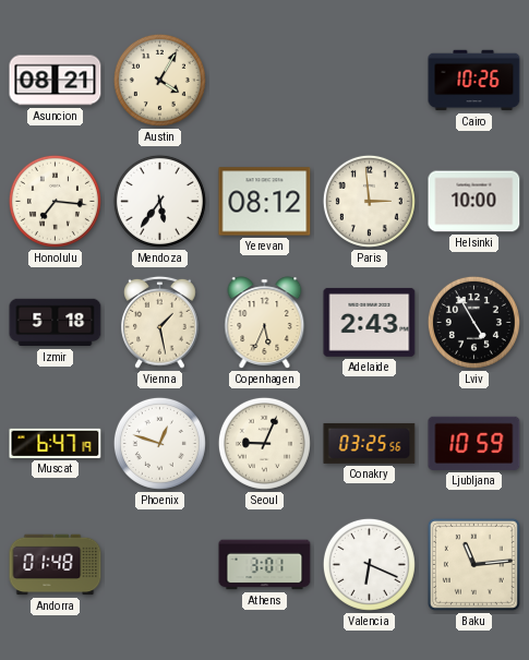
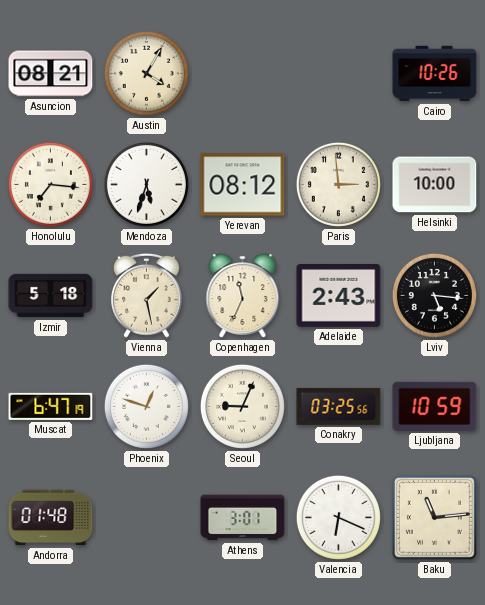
Mendoza: 5:36 -> 5:33
Copenhagen: 5:34 -> 11:34
Lviv: 4:55 -> 5:16
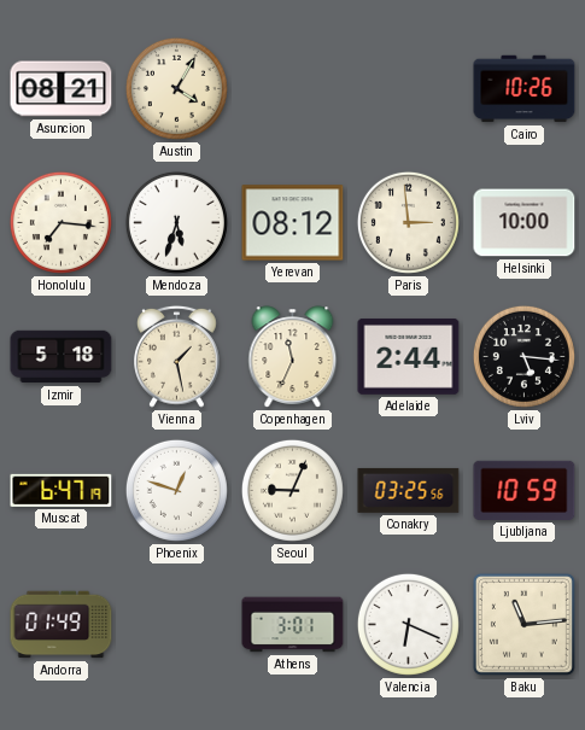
Adelaide: 2:43 -> 2:44
Andorra: 01:48 -> 01:49
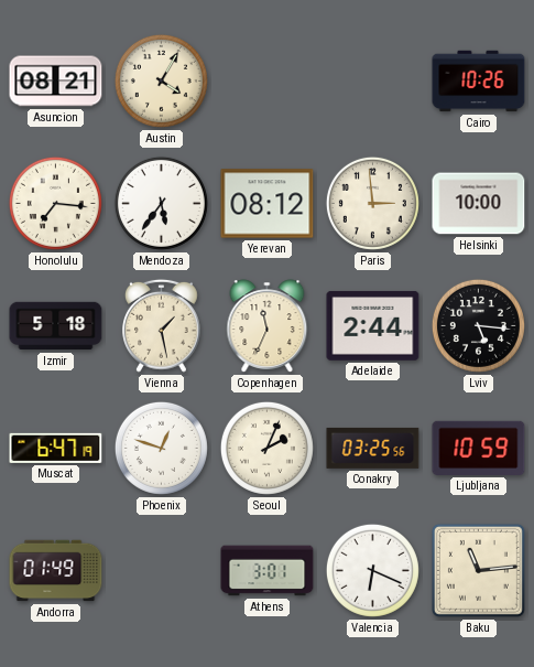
Mendoza: 5:33 -> 5:36
Seoul: 9:04 -> 2:04
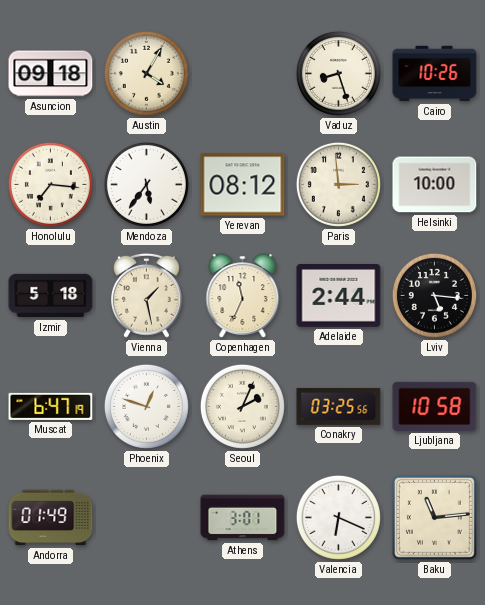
Asuncion: 08:21 -> 09:18
Vaduz: none -> 8:27
Ljubljana: 10:59 -> 10:58
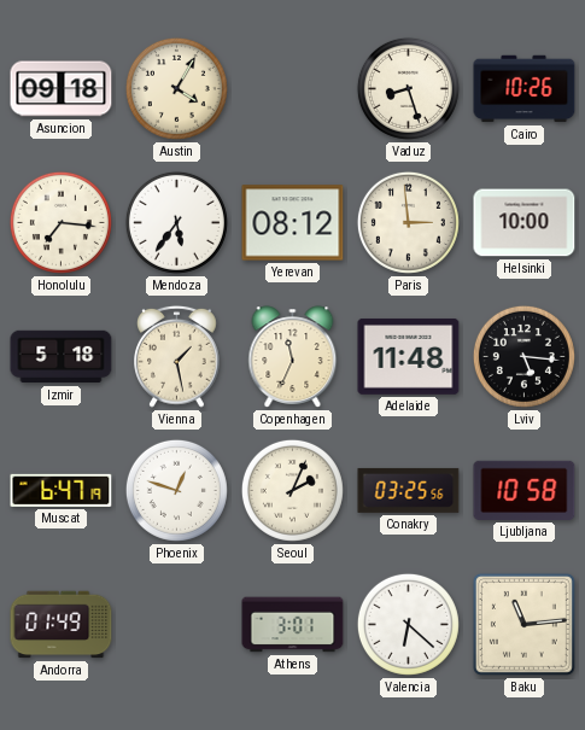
Adelaide: 2:44 -> 11:48
Valencia: 6:19 -> 6:22
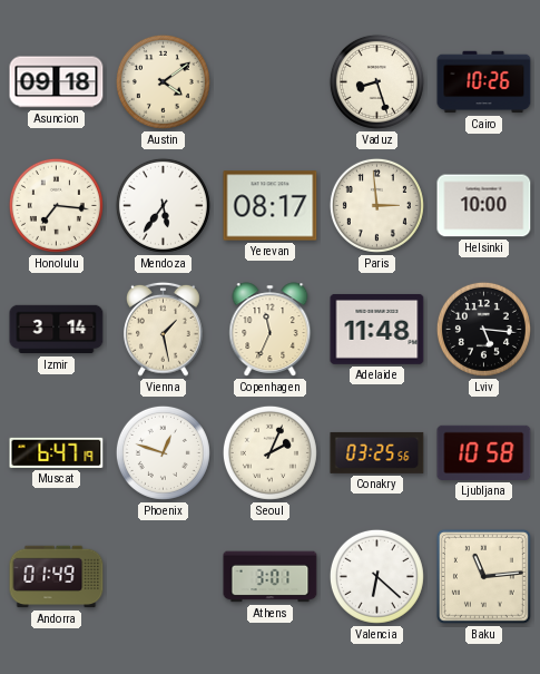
Austin: 4:05 -> 4:09
Yerevan: 08:12 -> 08:17
Izmir: 5:18 -> 3:14
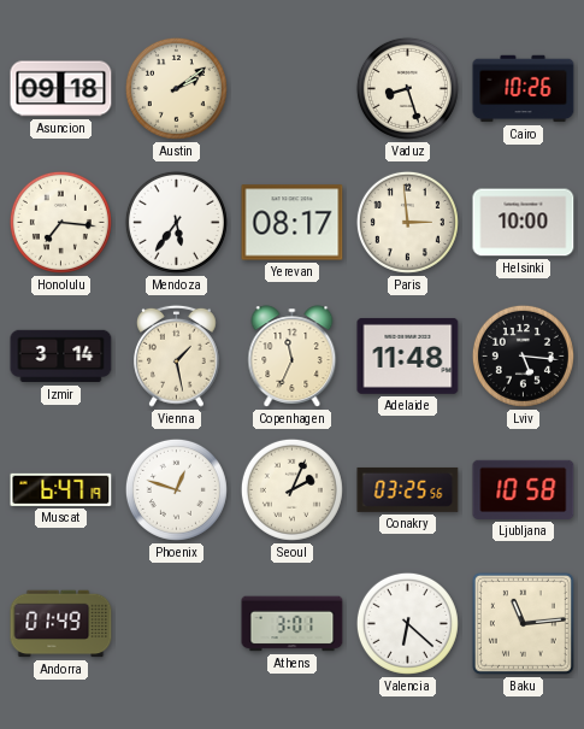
Austin: 4:09 -> 2:09
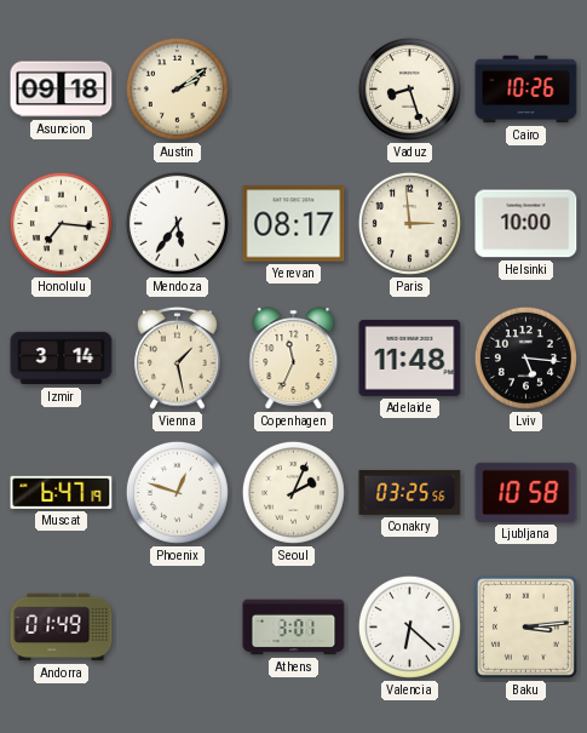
Baku: 11:14 -> 3:14
